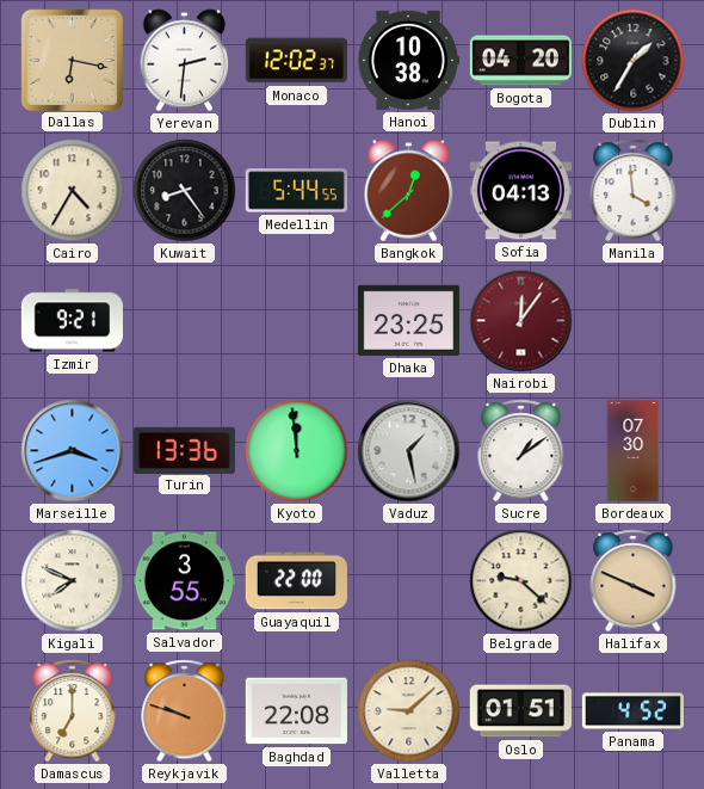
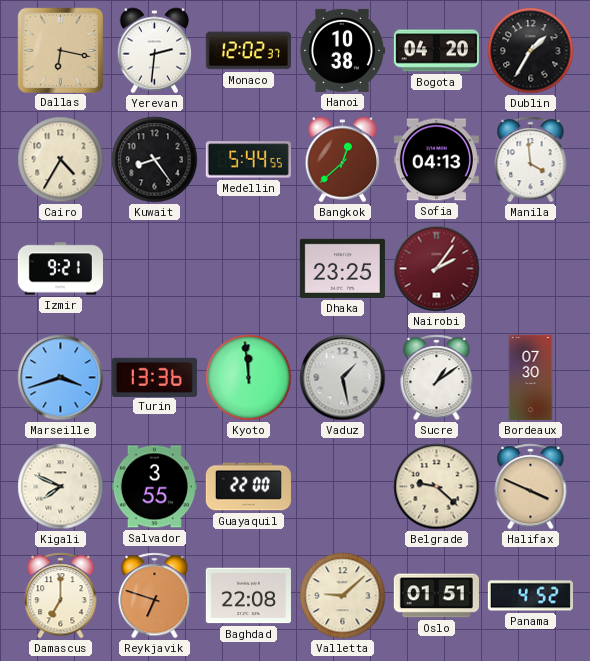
Nairobi: 12:06 -> 2:06
Reykjavik: 9:48 -> 6:48
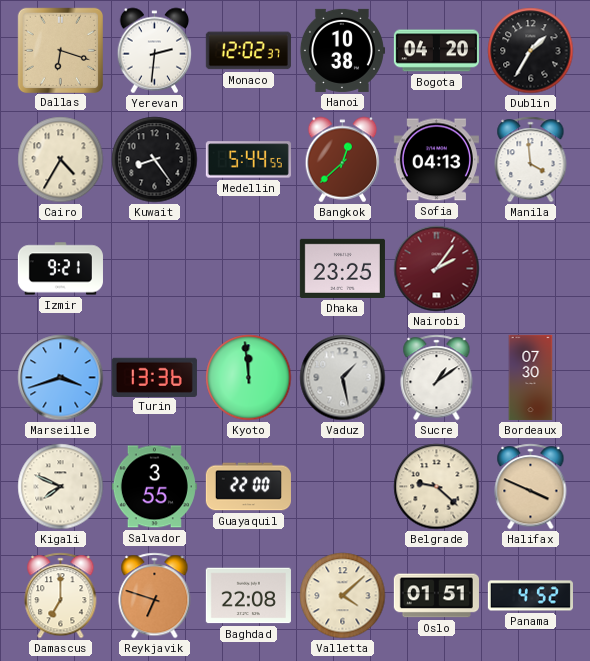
Dallas: 6:17 -> 6:18
Valletta: 9:08 -> 4:08
